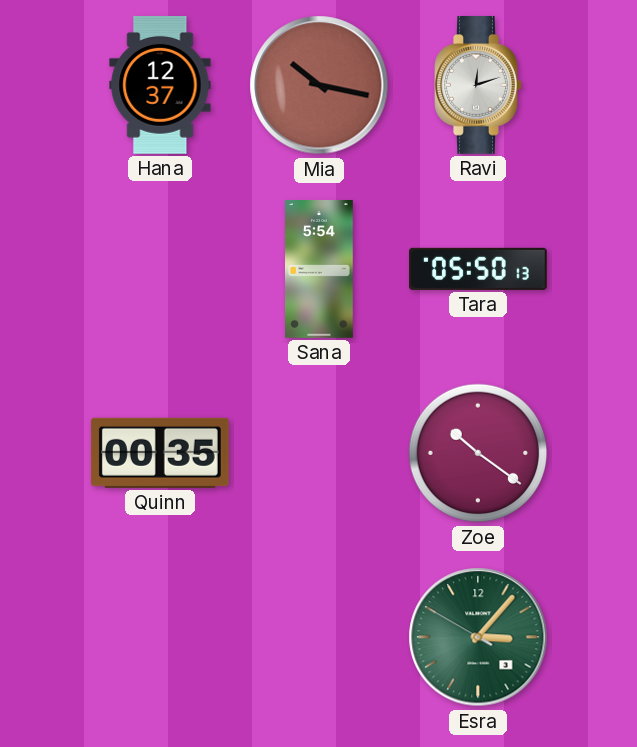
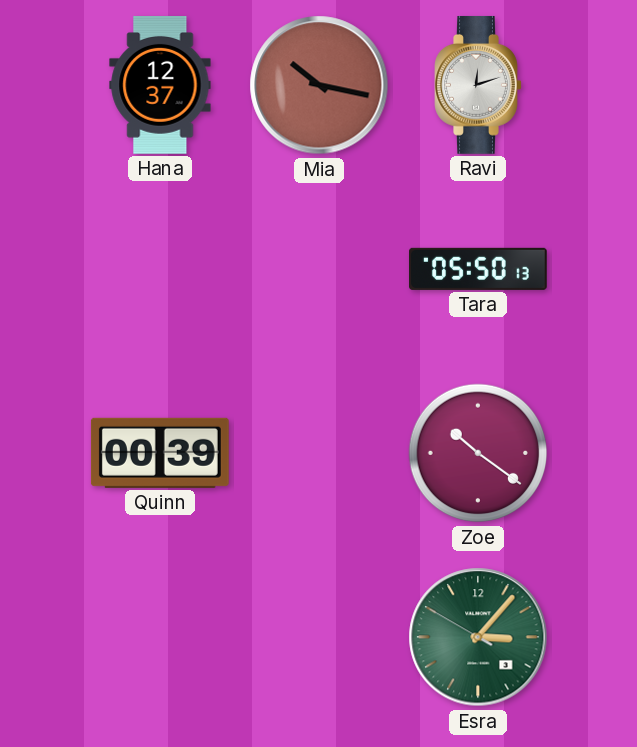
Sana: 5:54 -> none
Quinn: 00:35 -> 00:39
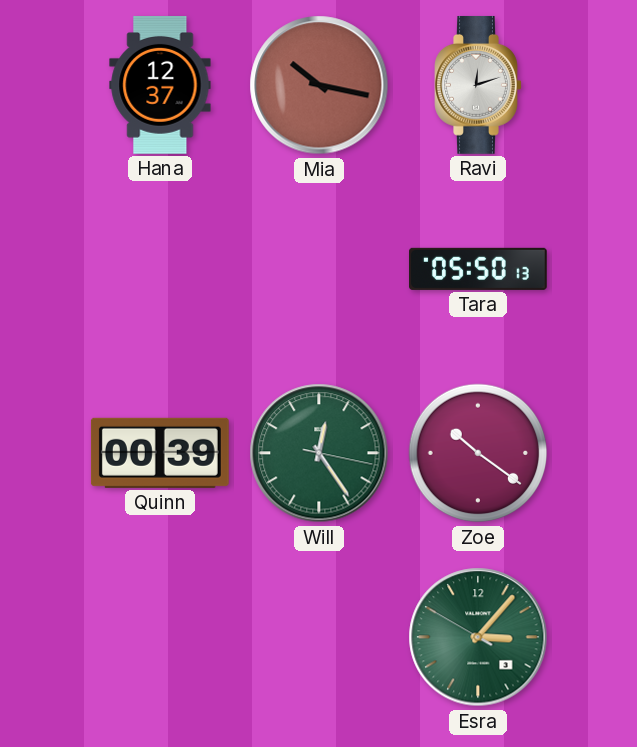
Will: none -> 12:24
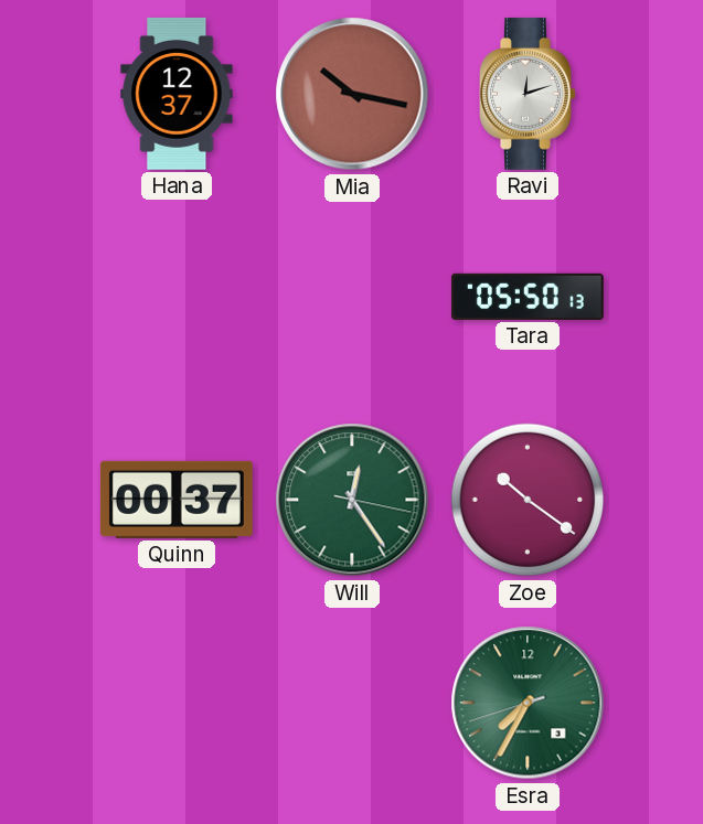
Quinn: 00:39 -> 00:37
Esra: 3:06 -> 7:34
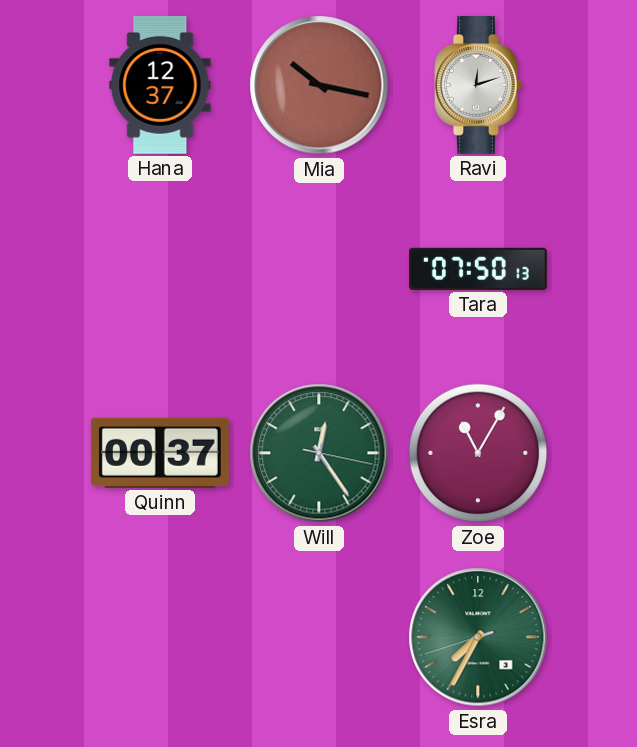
Tara: 05:50 -> 07:50
Zoe: 10:21 -> 11:05
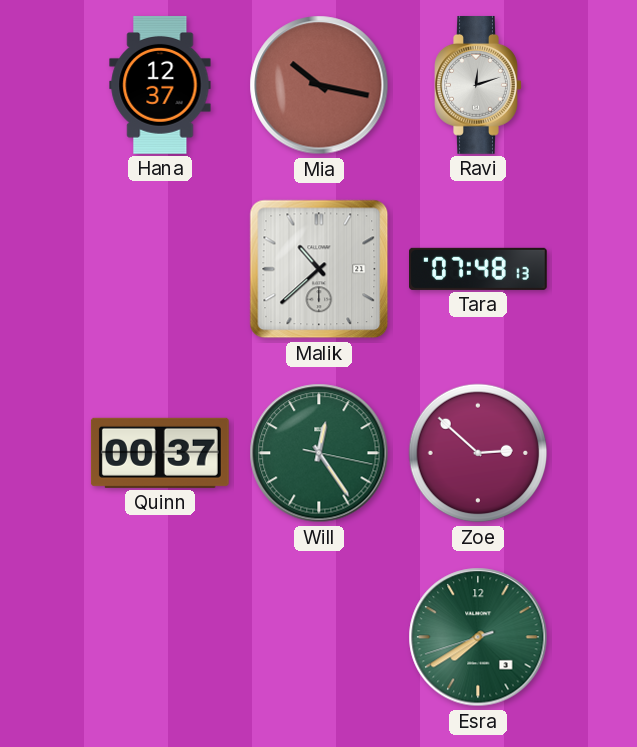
Malik: none -> 10:38
Tara: 07:50 -> 07:48
Zoe: 11:05 -> 2:52
Esra: 7:34 -> 7:39
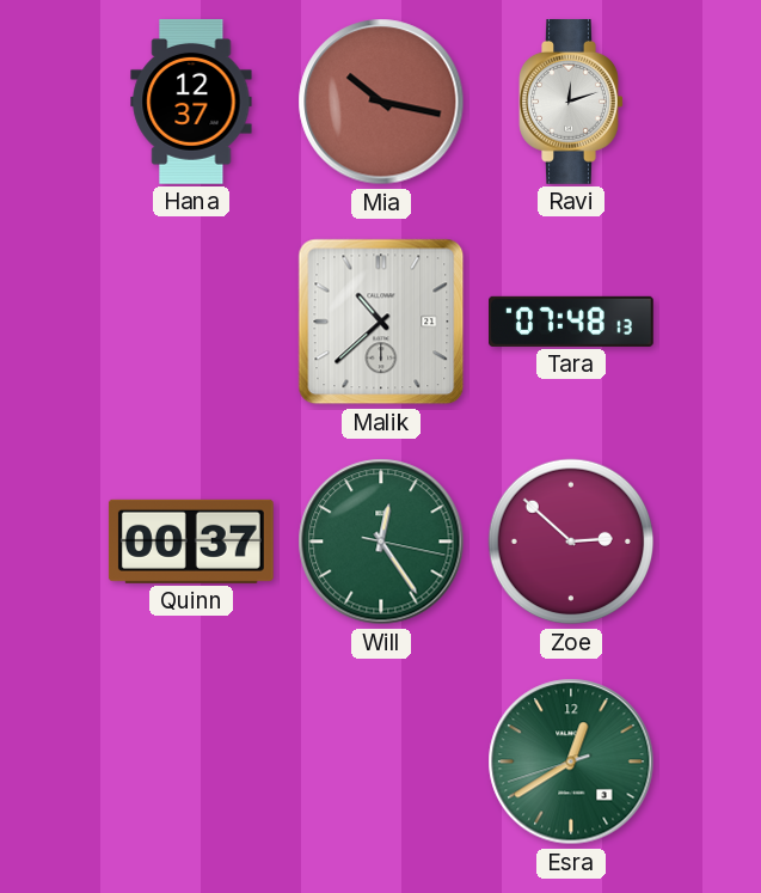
Esra: 7:39 -> 12:39
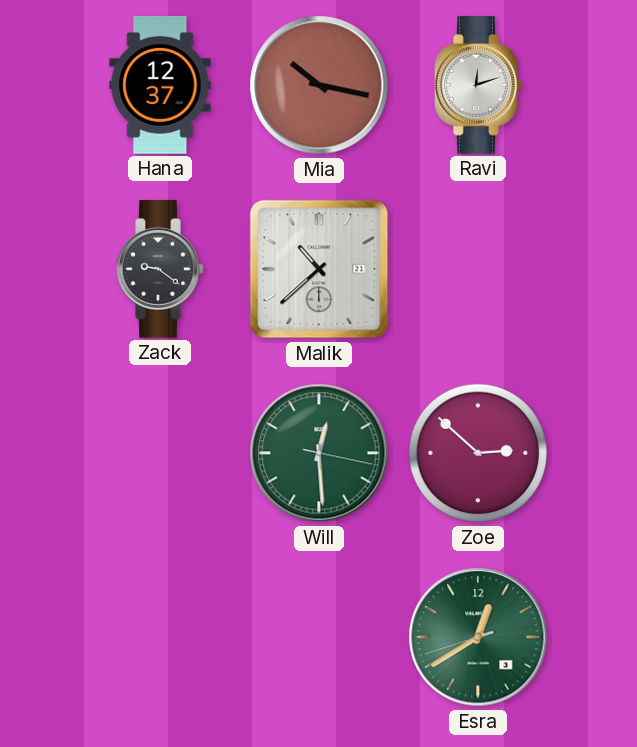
Zack: none -> 9:21
Tara: 07:48 -> none
Quinn: 00:37 -> none
Will: 12:24 -> 12:29
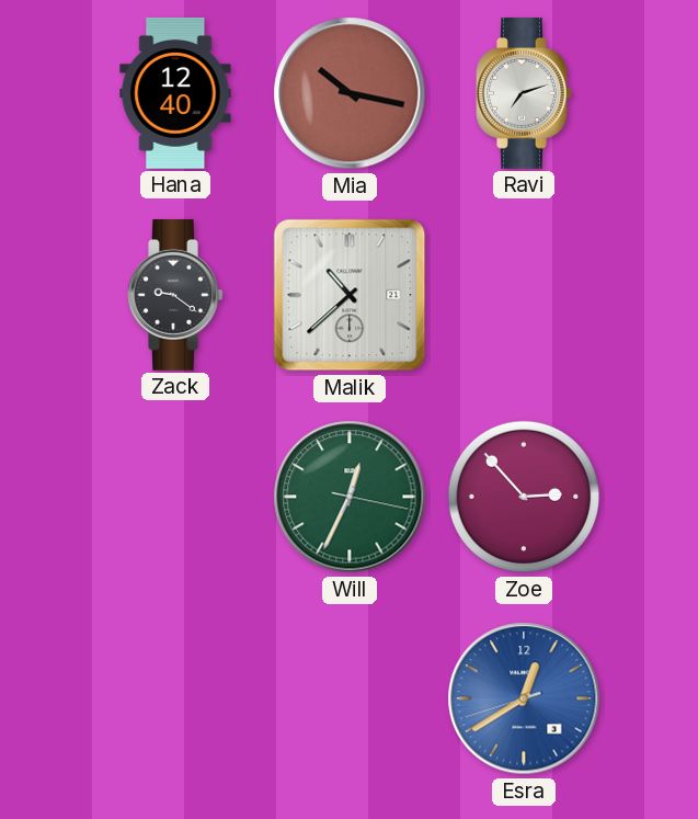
Hana: 12:37 -> 12:40
Ravi: 12:12 -> 7:12
Will: 12:29 -> 12:34
Zoe: 2:52 -> 2:53
Esra dial: green -> blue
